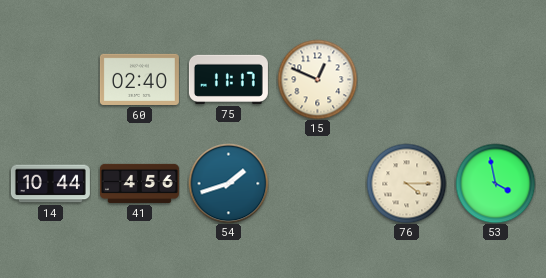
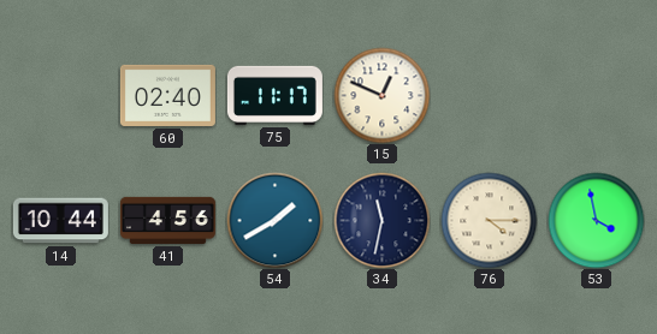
54: 1:42 -> 1:40
34: none -> 11:32
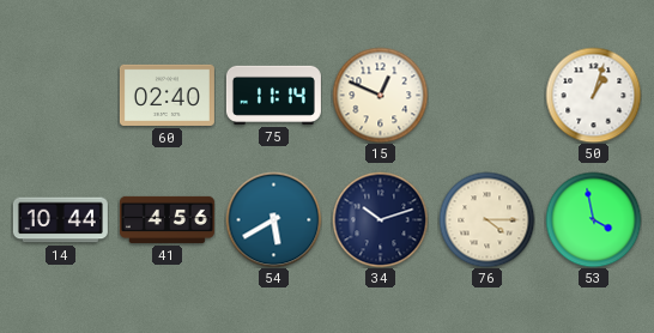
75: 11:17 -> 11:14
50: none -> 1:03
54: 1:40 -> 5:40
34: 11:32 -> 10:12
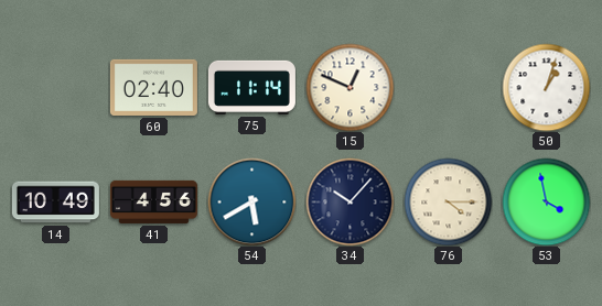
14: 10:44 -> 10:49
34: 10:12 -> 10:07
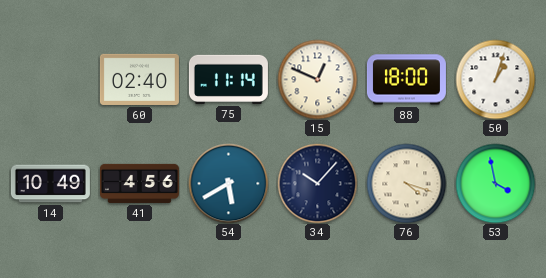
88: none -> 18:00
76: 4:15 -> 4:18
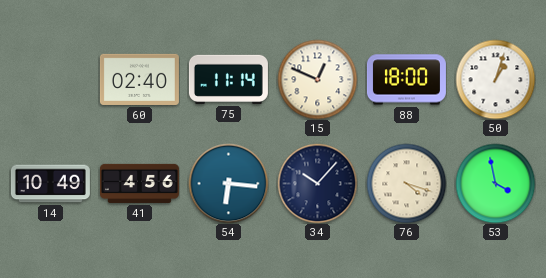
54: 5:40 -> 6:16
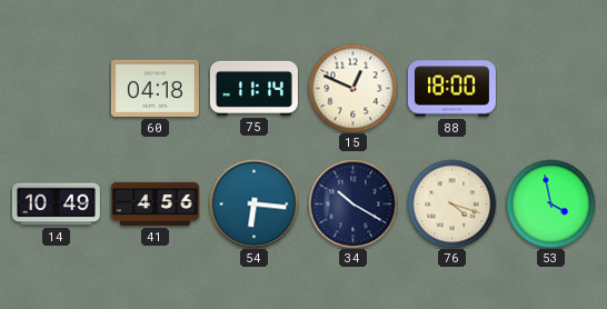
60: 02:40 -> 04:18
50: 1:03 -> none
34: 10:07 -> 10:20
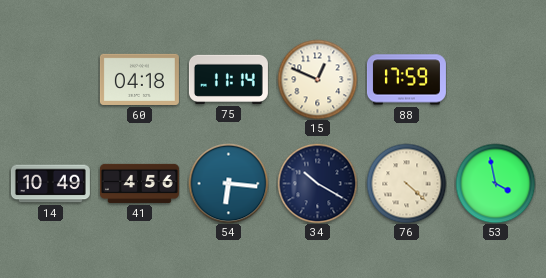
88: 18:00 -> 17:59
76: 4:18 -> 4:22
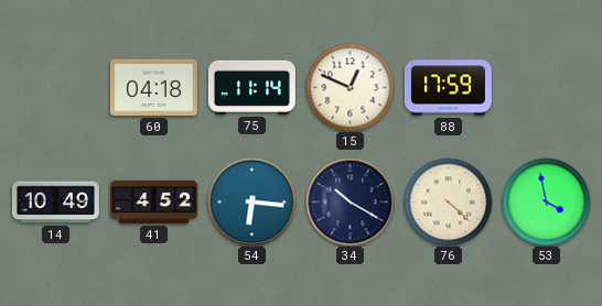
41: 4:56 -> 4:52
